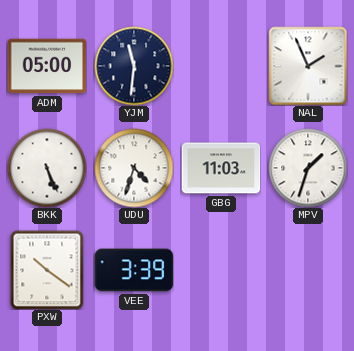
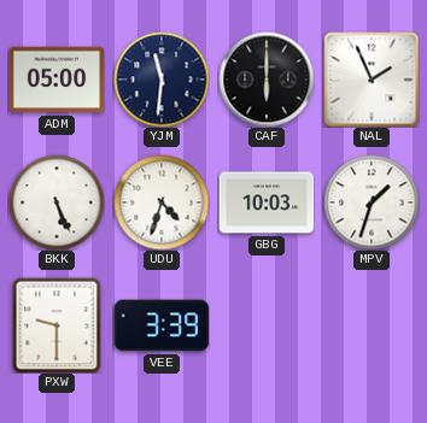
CAF: none -> 6:00
GBG: 11:03 -> 10:03
PXW: 10:21 -> 9:30
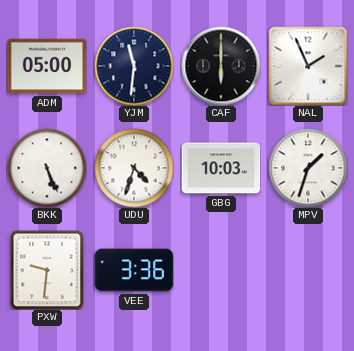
PXW: 9:30 -> 9:31
VEE: 3:39 -> 3:36
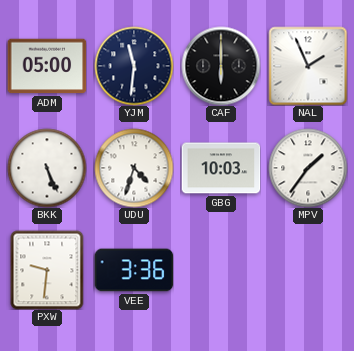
MPV: 1:33 -> 1:36
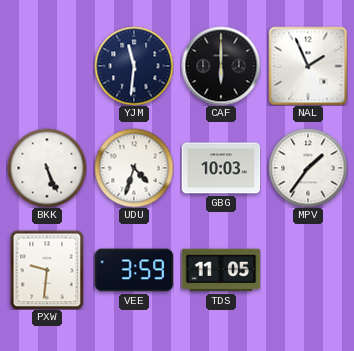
ADM: 05:00 -> none
VEE: 3:36 -> 3:59
TDS: none -> 11:05
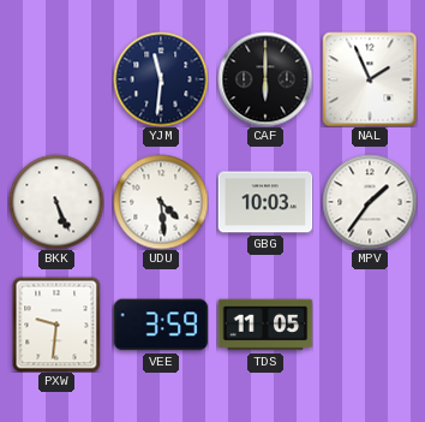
UDU: 4:33 -> 4:29
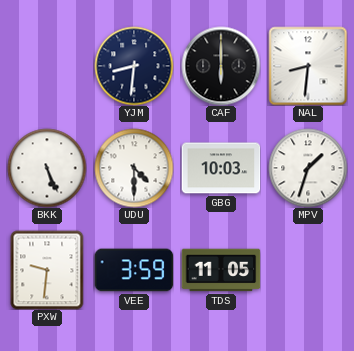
YJM: 11:31 -> 8:31
NAL: 1:56 -> 8:31
UDU: 4:29 -> 4:30
MPV: 1:36 -> 1:33
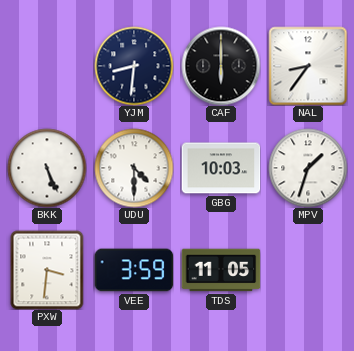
NAL: 8:31 -> 8:36
PXW: 9:31 -> 3:31
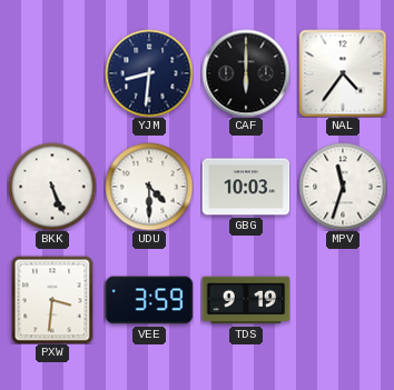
NAL: 8:36 -> 4:36
MPV: 1:33 -> 11:33
TDS: 11:05 -> 9:19
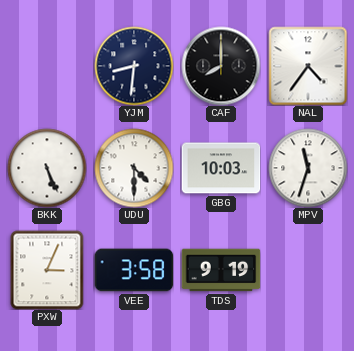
CAF: 6:00 -> 8:00
PXW: 3:31 -> 3:04
VEE: 3:59 -> 3:58
